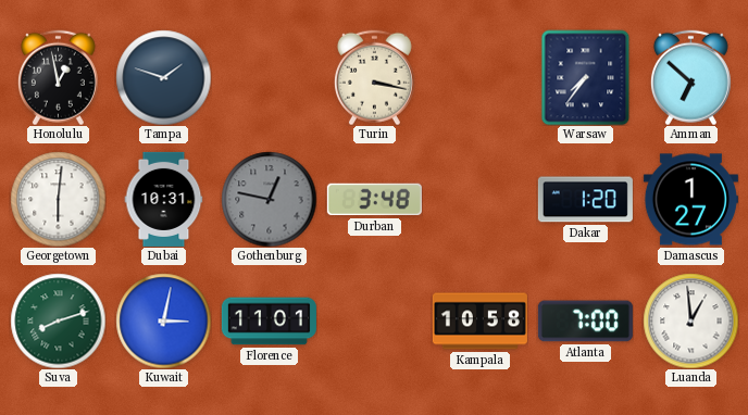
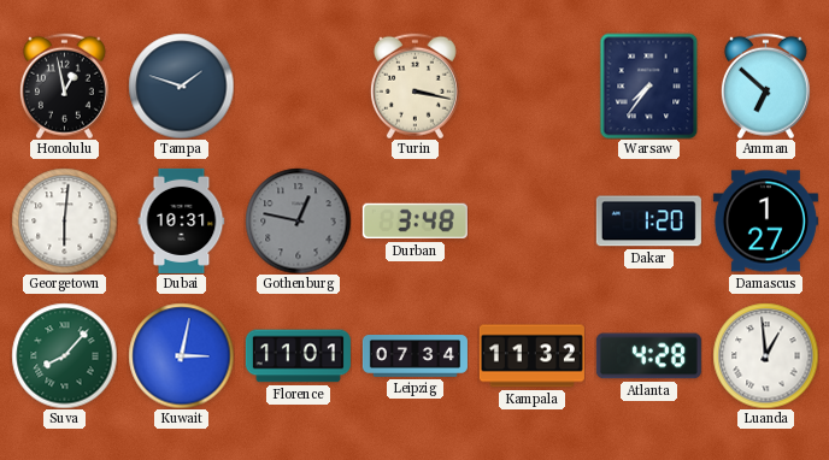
Suva: 8:12 -> 8:07
Leipzig: none -> 07:34
Kampala: 10:58 -> 11:32
Atlanta: 7:00 -> 4:28
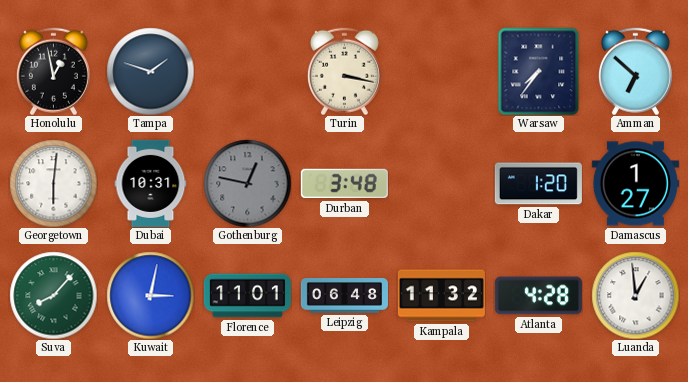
Leipzig: 07:34 -> 06:48
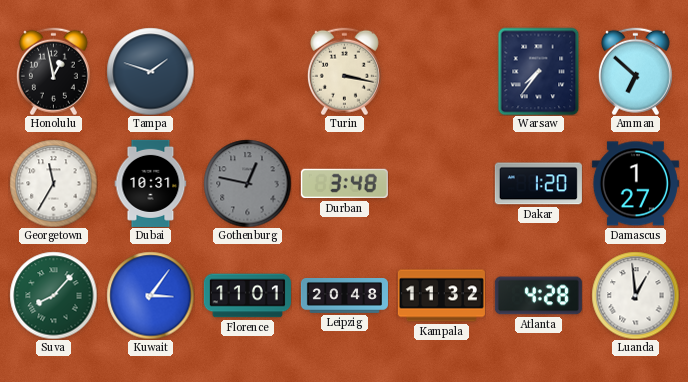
Georgetown: 6:01 -> 11:35
Kuwait: 3:02 -> 3:06
Leipzig: 06:48 -> 20:48
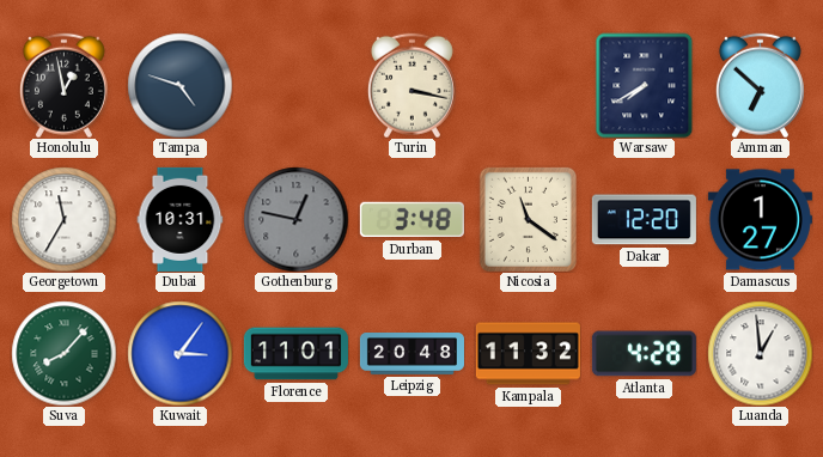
Tampa: 1:48 -> 4:48
Warsaw: 7:36 -> 7:40
Nicosia: none -> 11:21
Dakar: 1:20 -> 12:20
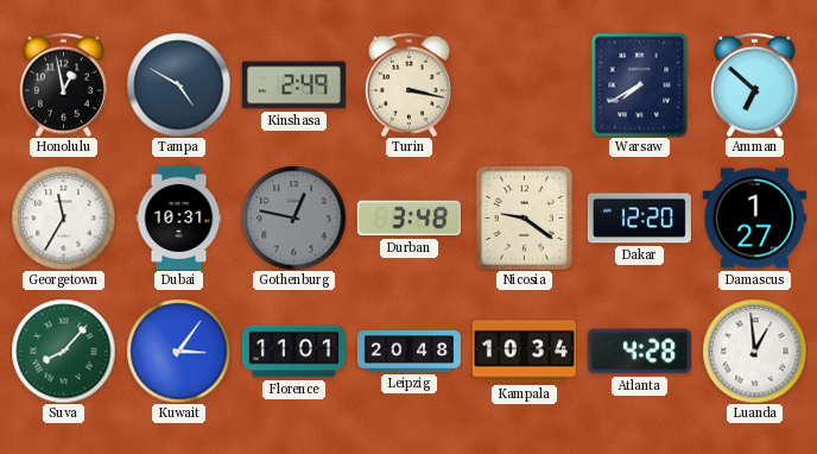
Tampa: 4:48 -> 4:50
Kinshasa: none -> 2:49
Nicosia: 11:21 -> 9:21
Kampala: 11:32 -> 10:34
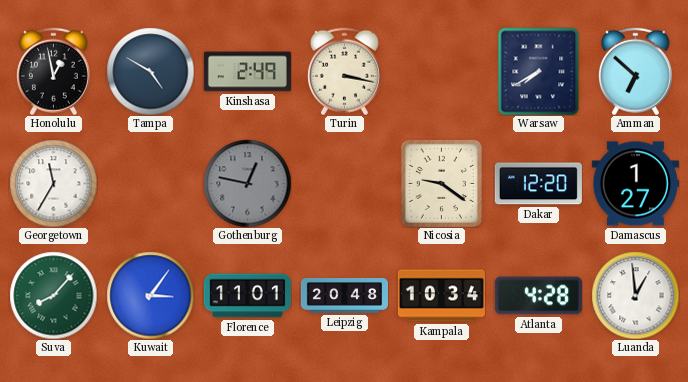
Dubai: 10:31 -> none
Durban: 3:48 -> none
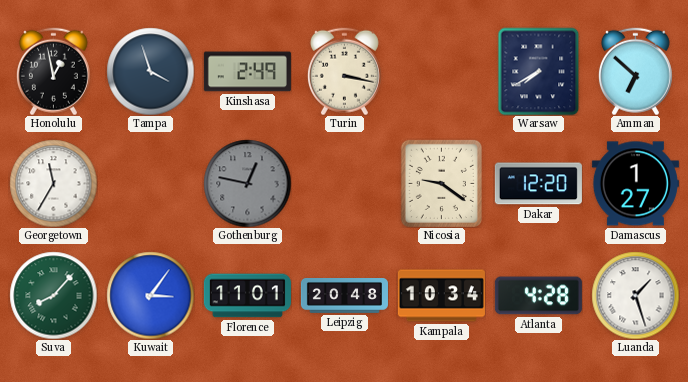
Tampa: 4:50 -> 3:57
Luanda: 12:59 -> 1:27
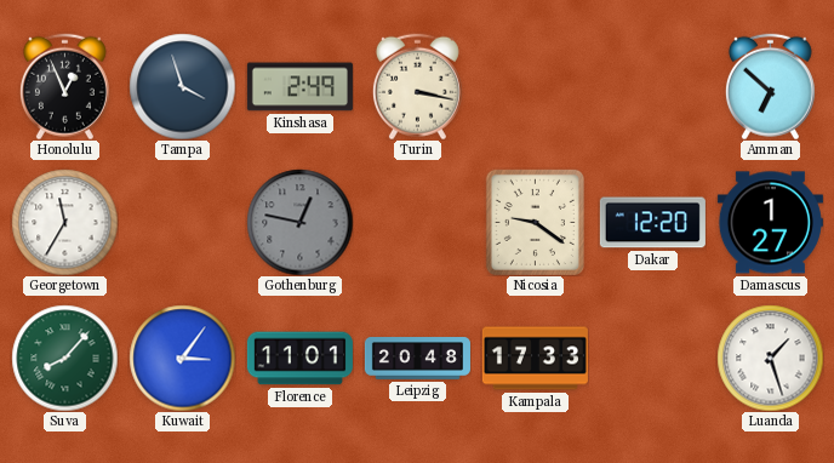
Honolulu: 12:58 -> 12:56
Warsaw: 7:40 -> none
Kampala: 10:34 -> 17:33
Atlanta: 4:28 -> none
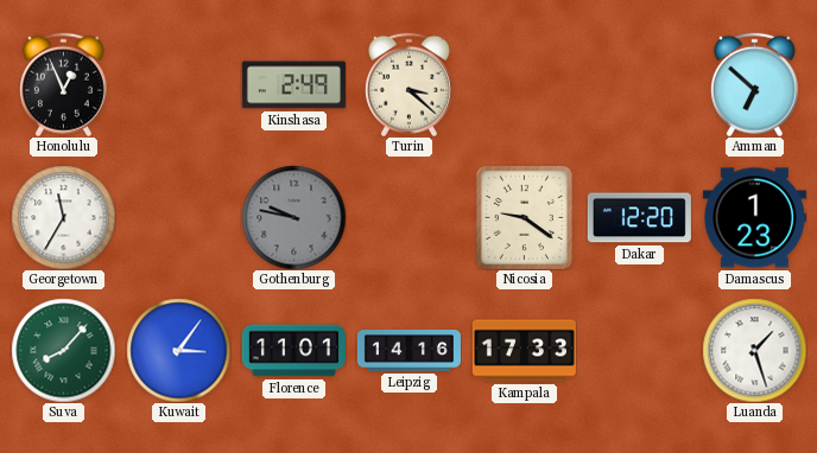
Tampa: 3:57 -> none
Turin: 3:17 -> 3:22
Gothenburg: 12:47 -> 9:47
Damascus: 1:27 -> 1:23
Leipzig: 20:48 -> 14:16
